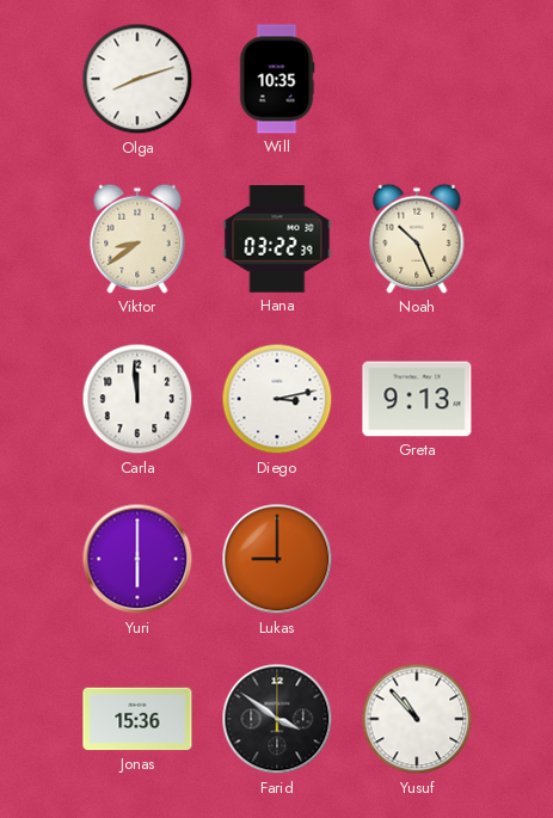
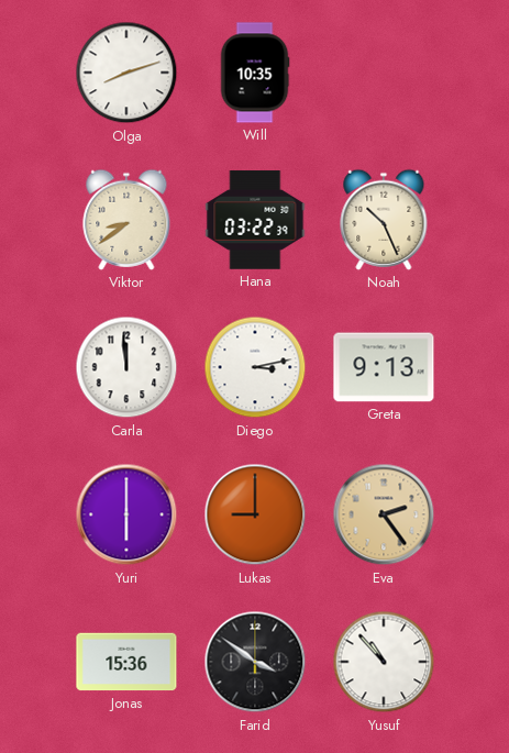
Eva: none -> 2:24
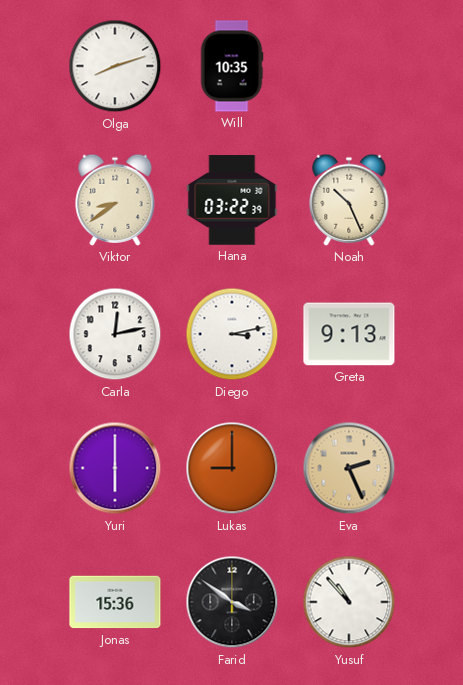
Carla: 11:59 -> 12:13
Eva: 2:24 -> 2:26
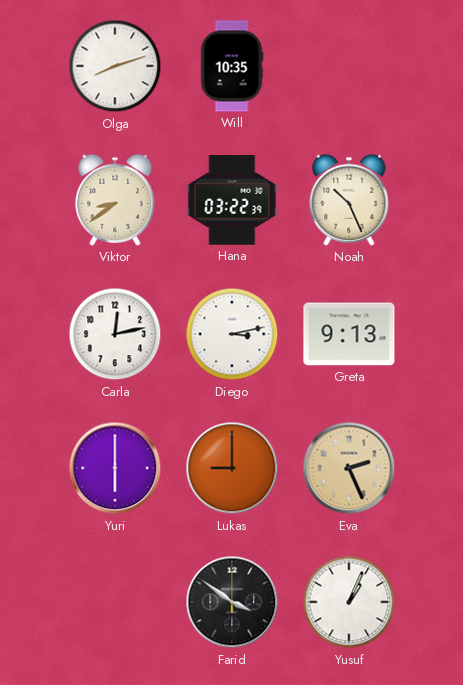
Jonas: 15:36 -> none
Yusuf: 10:53 -> 1:04
